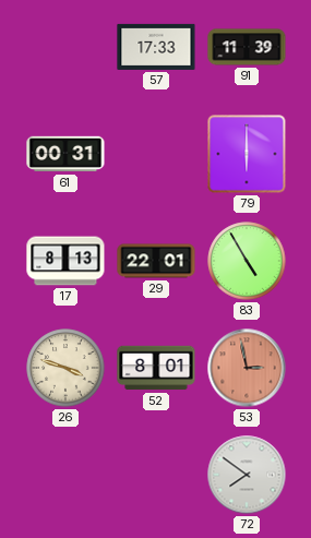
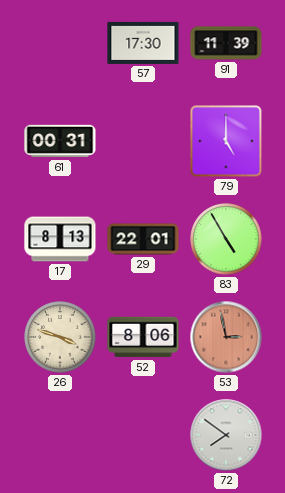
57: 17:33 -> 17:30
79: 6:00 -> 5:00
52: 8:01 -> 8:06
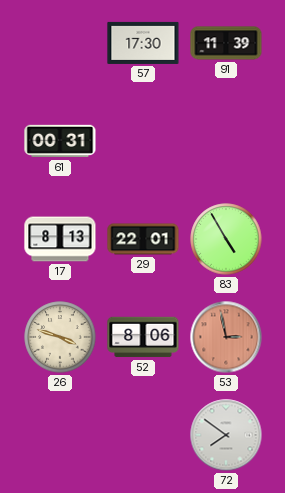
79: 5:00 -> none
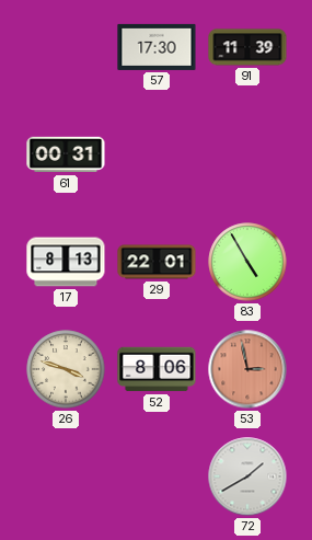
72: 7:51 -> 1:40
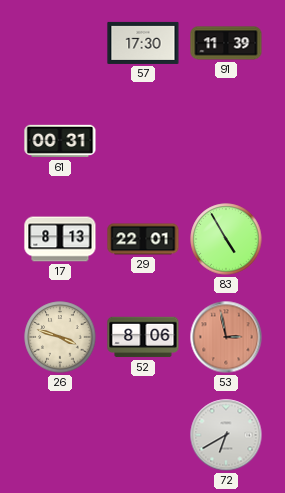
72: 1:40 -> 6:40
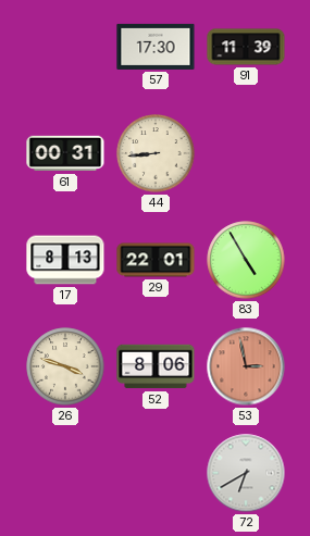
44: none -> 8:44
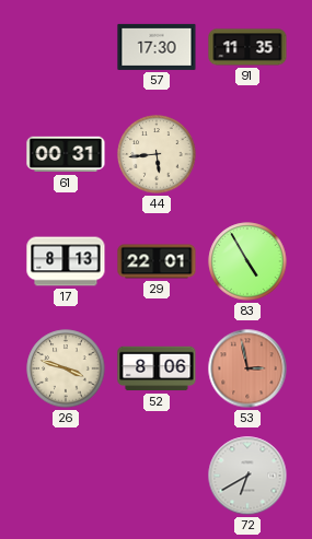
91: 11:39 -> 11:35
44: 8:44 -> 5:44
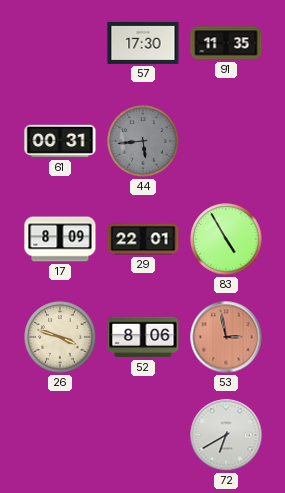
44 dial: cream -> grey
17: 8:13 -> 8:09
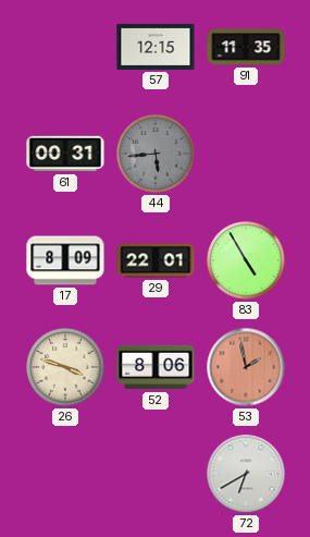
57: 17:30 -> 12:15
53: 2:58 -> 1:58
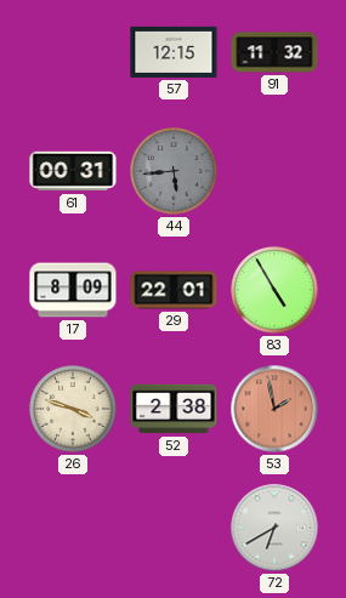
91: 11:35 -> 11:32
52: 8:06 -> 2:38
